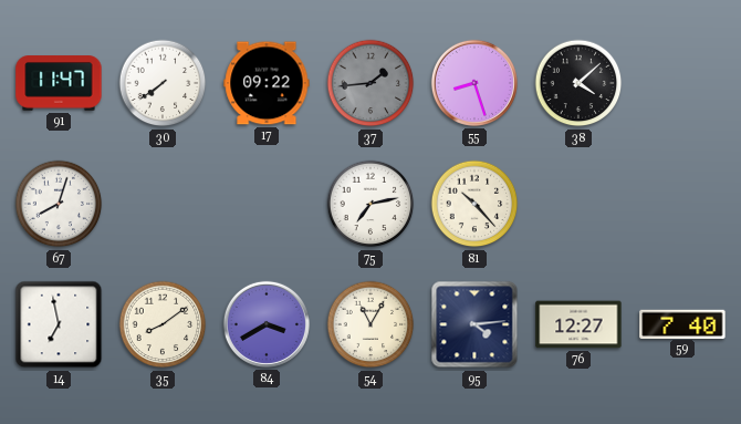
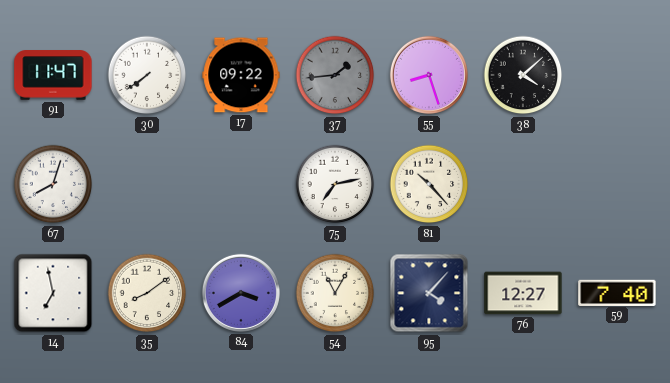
95: 4:14 -> 4:07
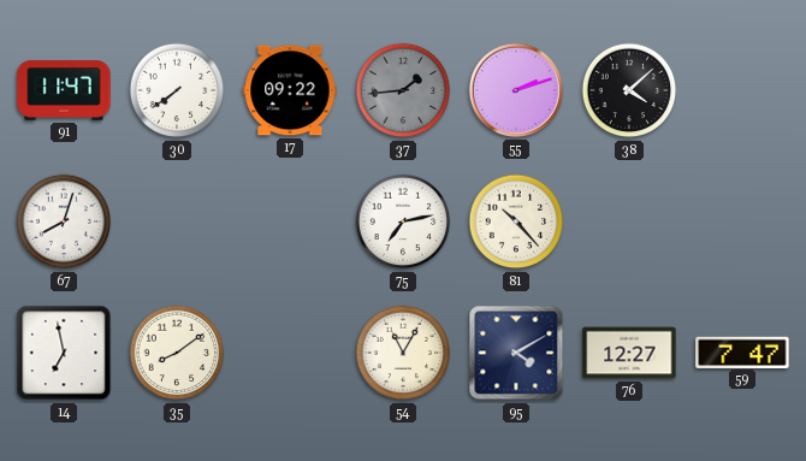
55: 8:27 -> 2:12
84: 3:40 -> none
95: 4:07 -> 4:10
59: 7:40 -> 7:47
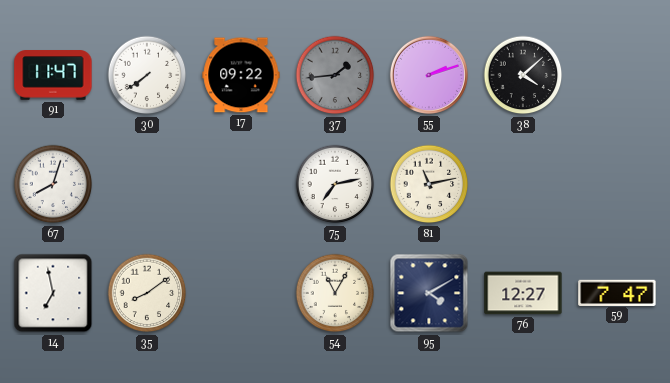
81: 10:23 -> 11:13
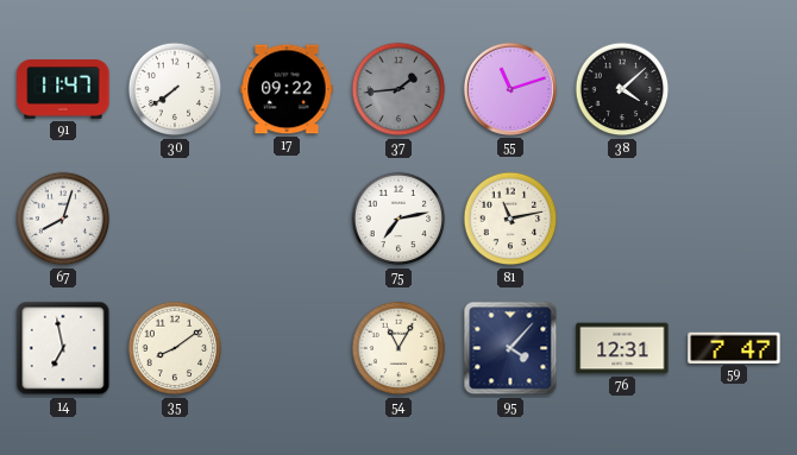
55: 2:12 -> 11:12
95: 4:10 -> 4:07
76: 12:27 -> 12:31
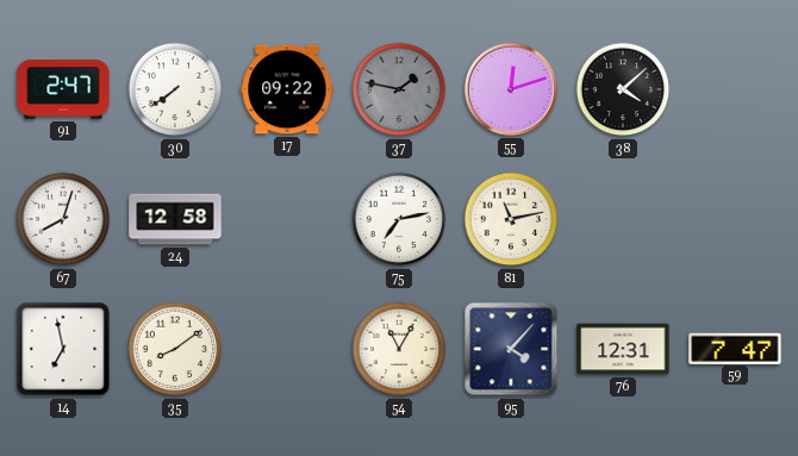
91: 11:47 -> 2:47
37: 1:44 -> 1:47
55: 11:12 -> 12:12
24: none -> 12:58
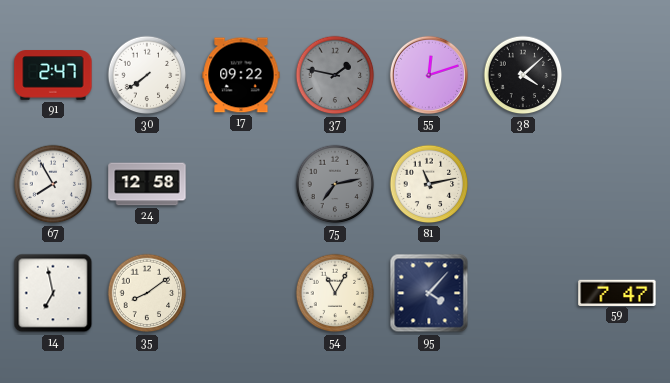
67: 8:03 -> 7:55
75 dial: white -> grey
76: 12:31 -> none
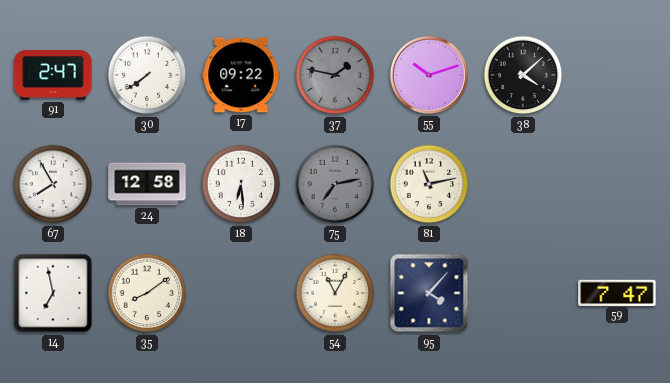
55: 12:12 -> 10:12
18: none -> 6:29
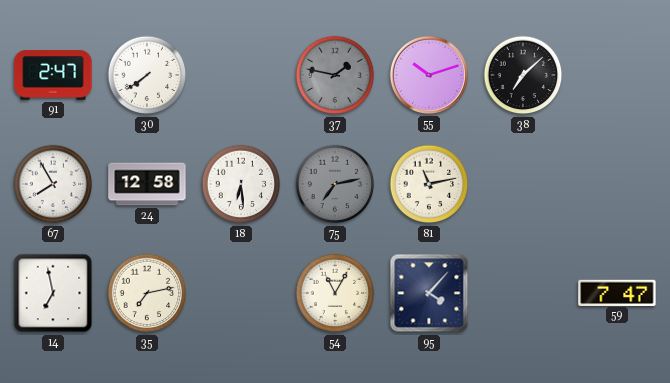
17: 09:22 -> none
38: 4:08 -> 7:08
35: 8:09 -> 7:13
